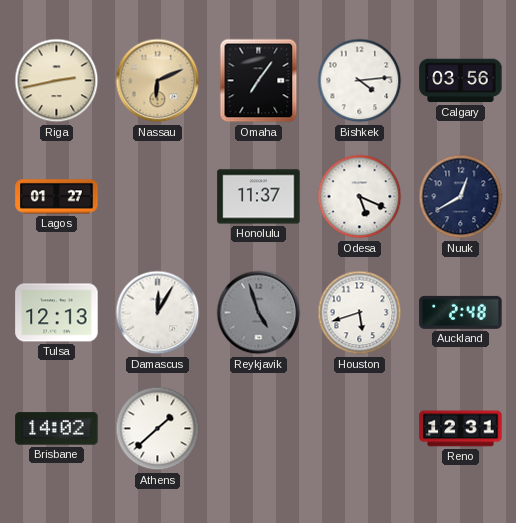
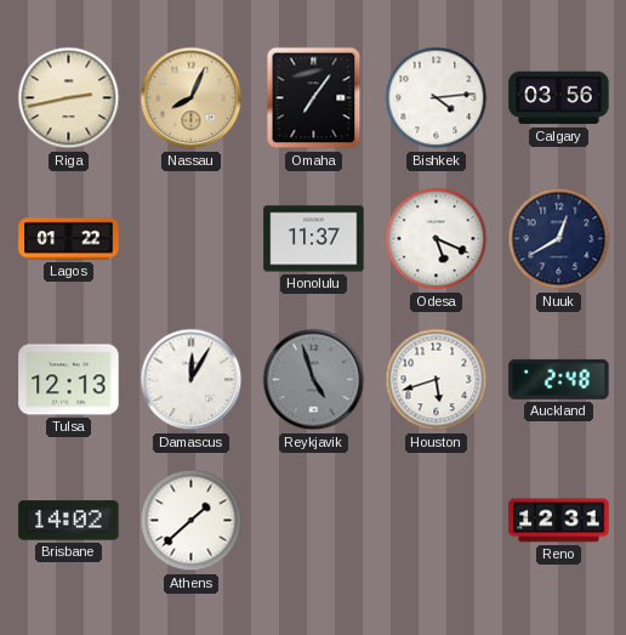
Nassau: 6:11 -> 8:04
Lagos: 01:27 -> 01:22
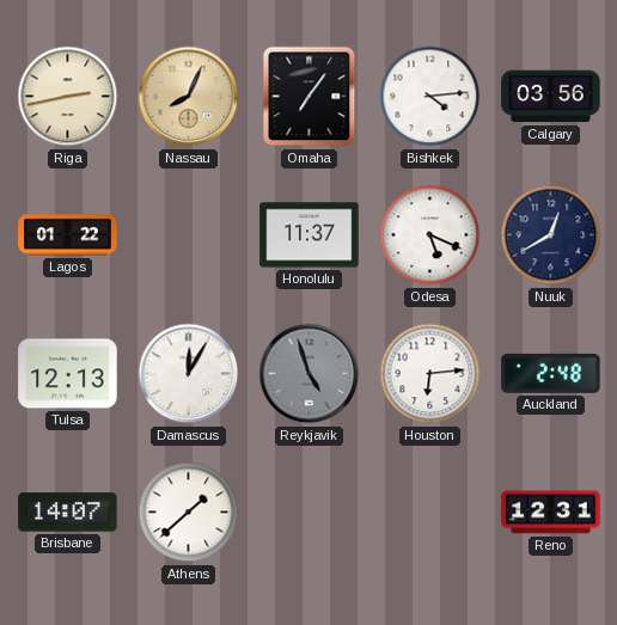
Houston: 5:42 -> 6:14
Brisbane: 14:02 -> 14:07
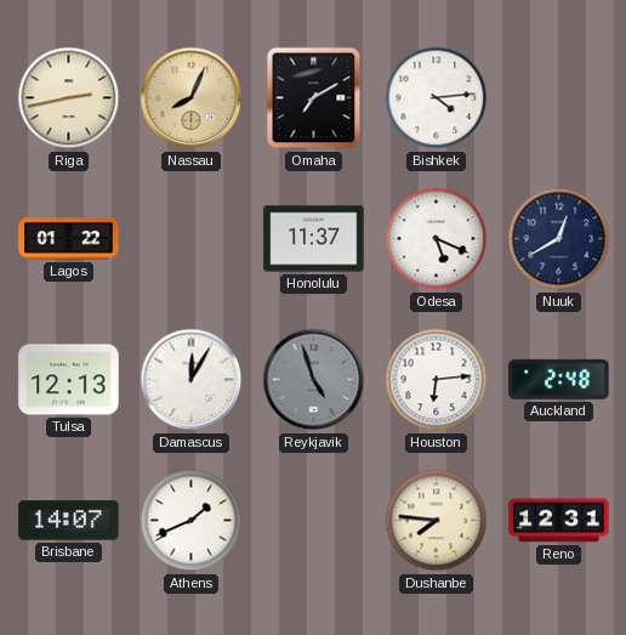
Omaha: 7:06 -> 7:10
Calgary: 03:56 -> none
Athens: 1:38 -> 1:41
Dushanbe: none -> 7:46
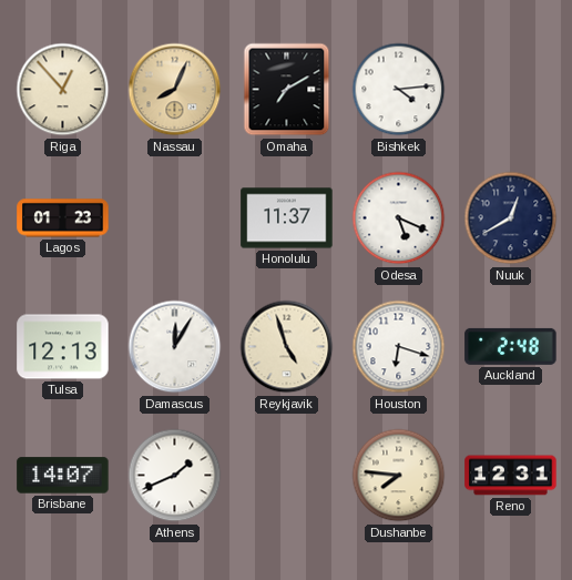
Riga: 2:43 -> 12:53
Lagos: 01:22 -> 01:23
Reykjavik dial: grey -> cream
Houston: 6:14 -> 6:18
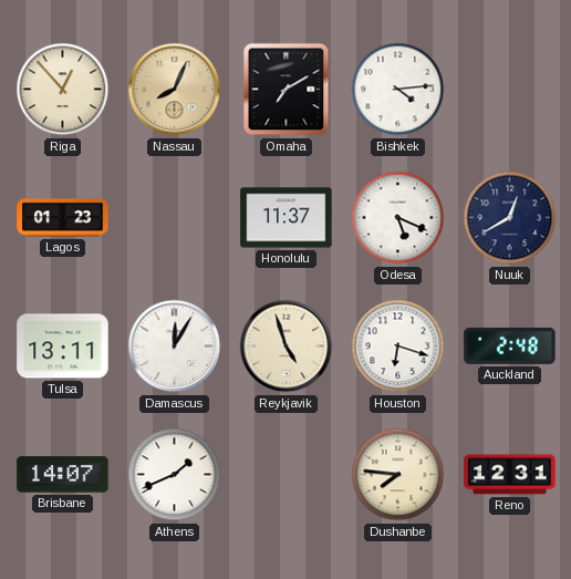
Tulsa: 12:13 -> 13:11
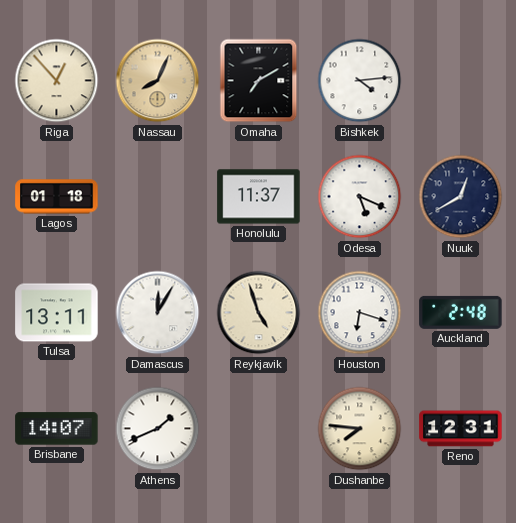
Lagos: 01:23 -> 01:18
